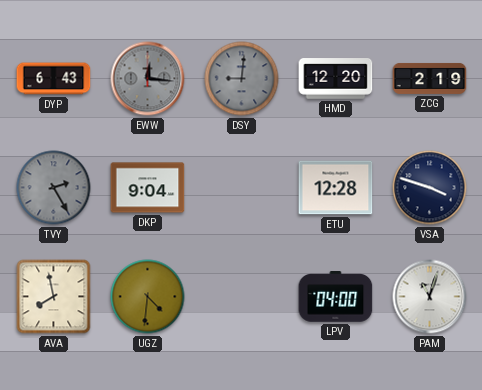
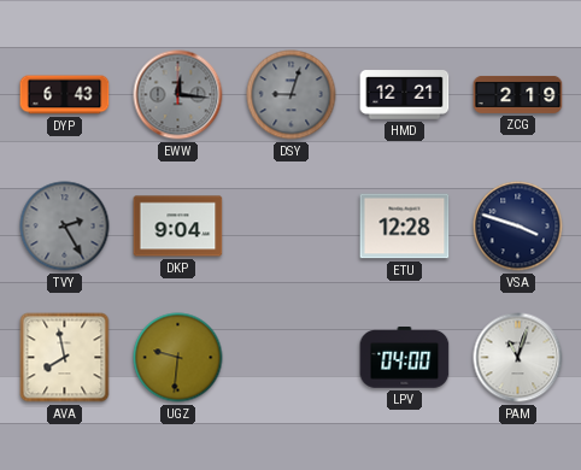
DSY: 9:01 -> 9:03
HMD: 12:20 -> 12:21
UGZ: 4:31 -> 9:31
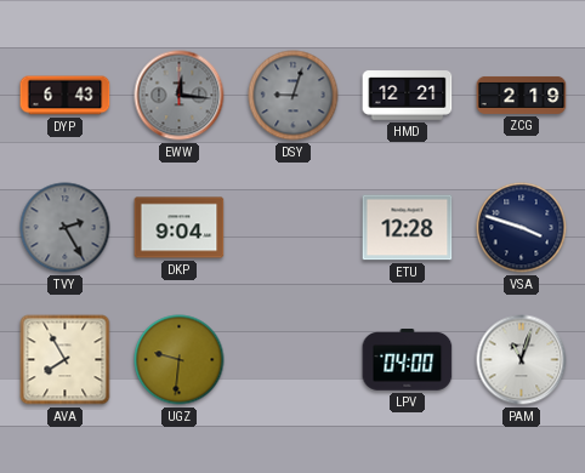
AVA: 7:58 -> 7:55
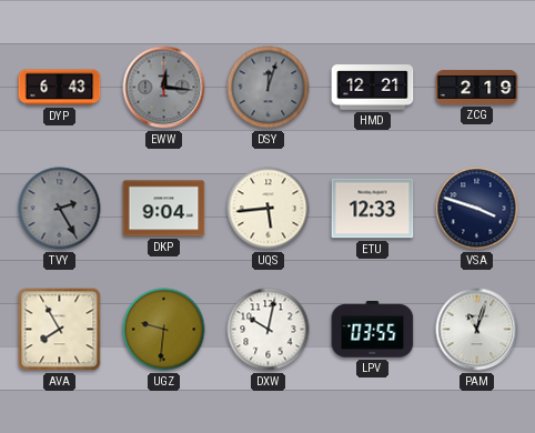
DSY: 9:03 -> 12:03
UQS: none -> 5:44
ETU: 12:28 -> 12:33
DXW: none -> 10:02
LPV: 04:00 -> 03:55
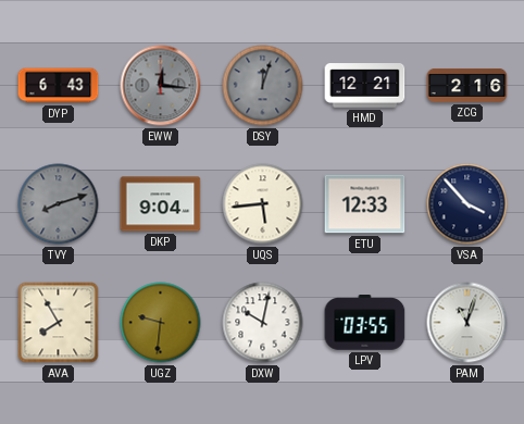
ZCG: 2:19 -> 2:16
TVY: 2:25 -> 8:12
VSA: 3:48 -> 3:53
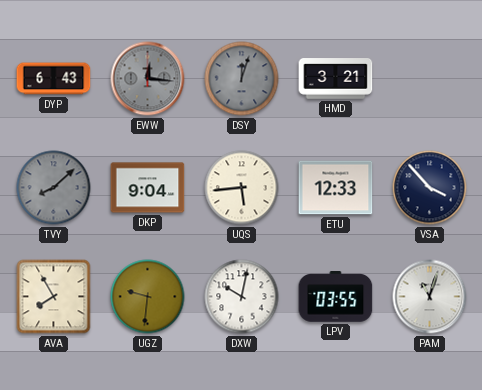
HMD: 12:21 -> 3:21
ZCG: 2:16 -> none
TVY: 8:12 -> 8:08
